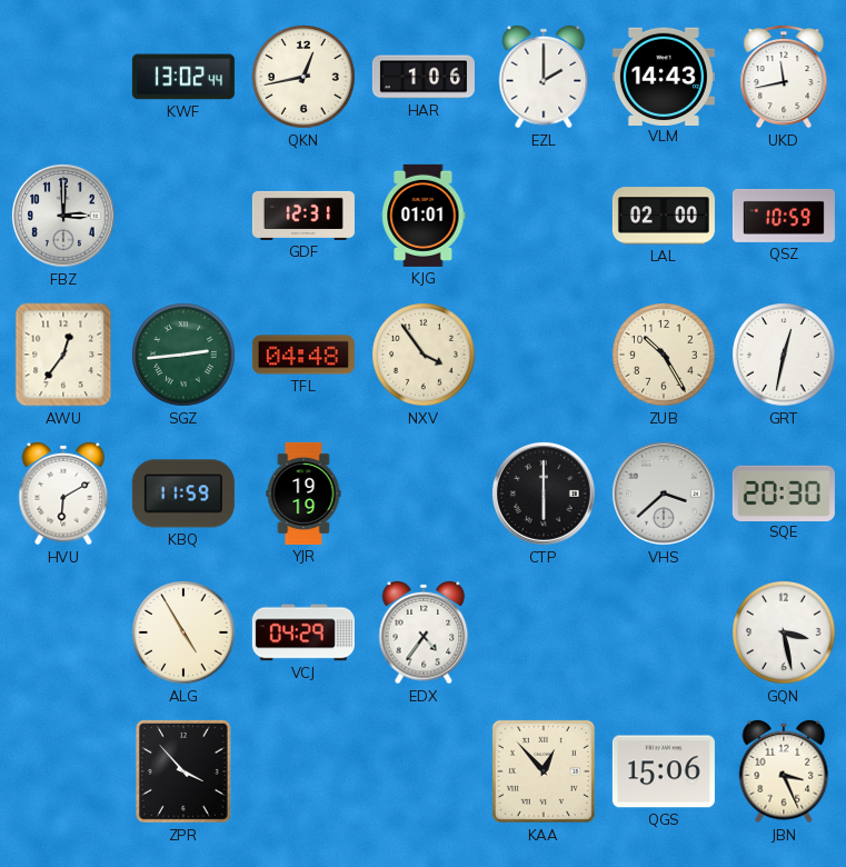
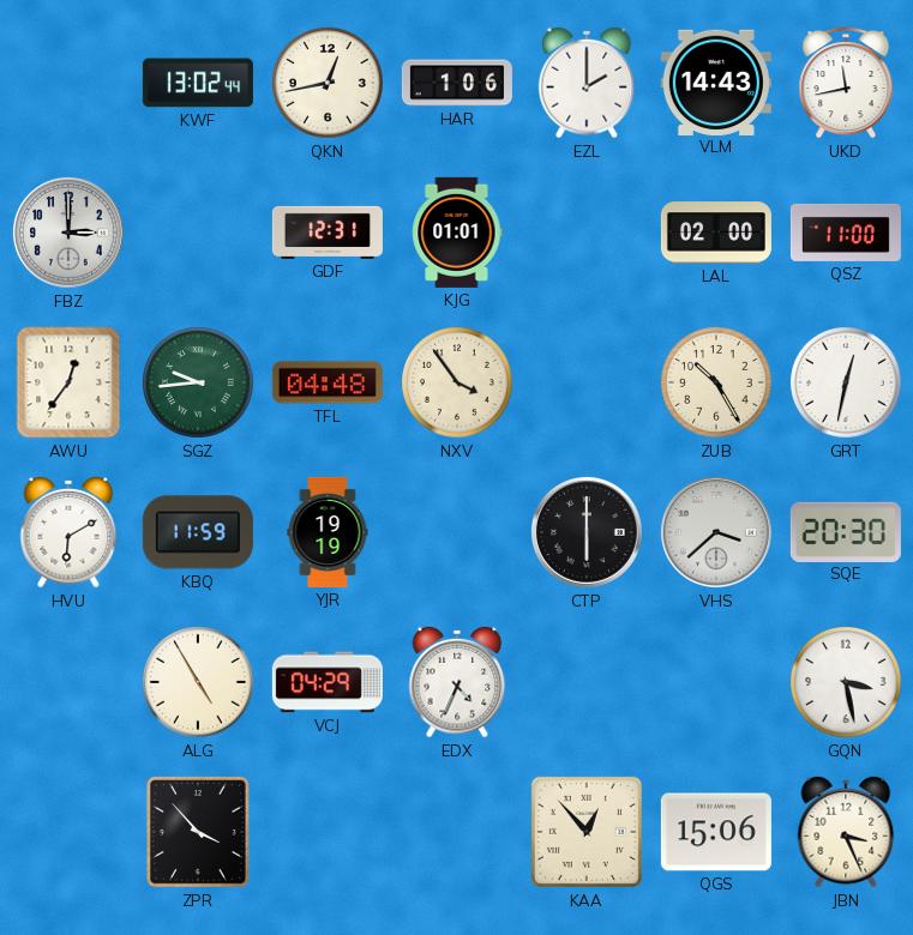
QSZ: 10:59 -> 11:00
SGZ: 2:44 -> 9:44
EDX: 4:36 -> 4:34
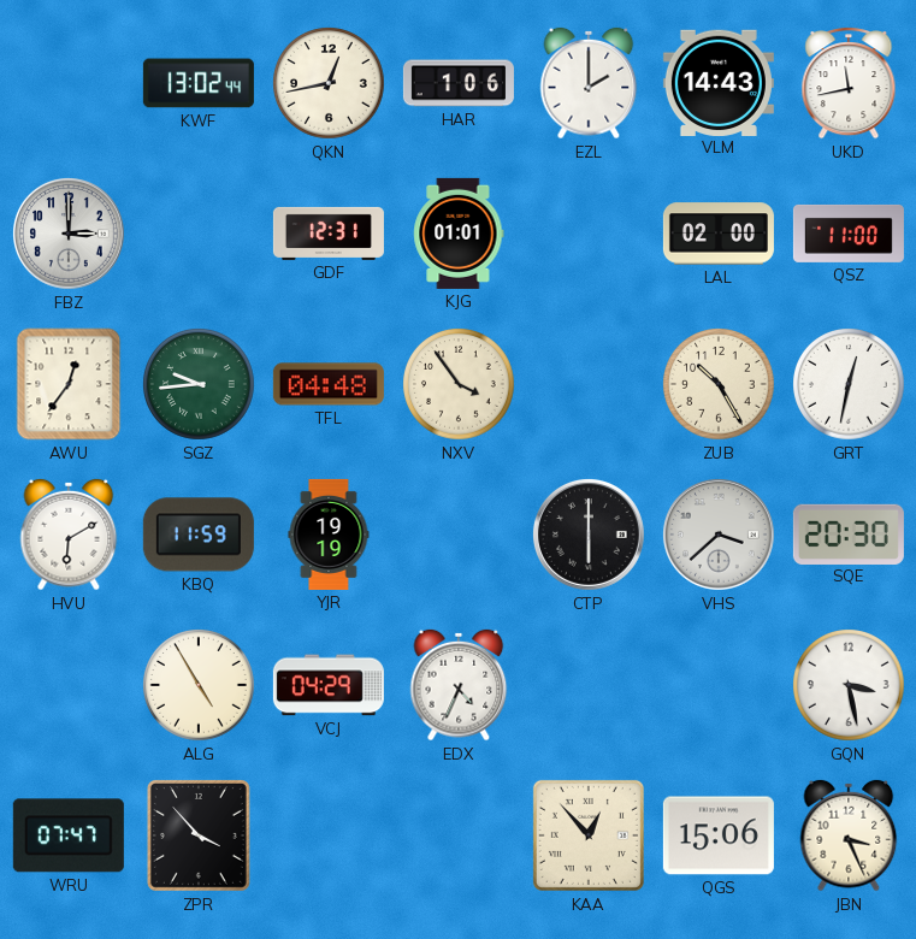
WRU: none -> 07:47
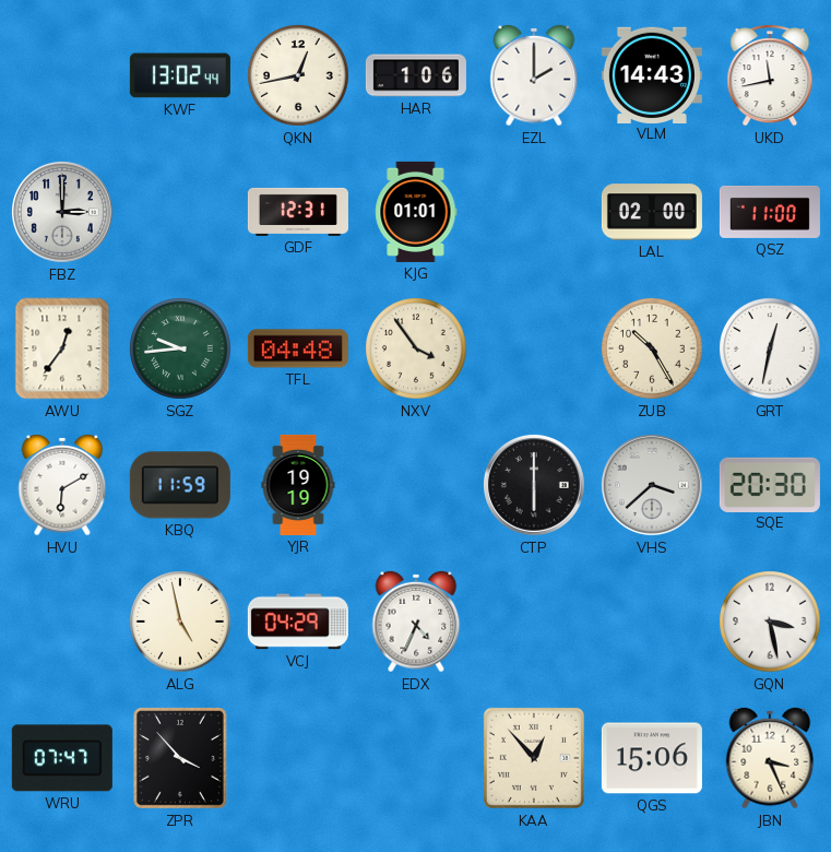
ALG: 4:55 -> 4:58
